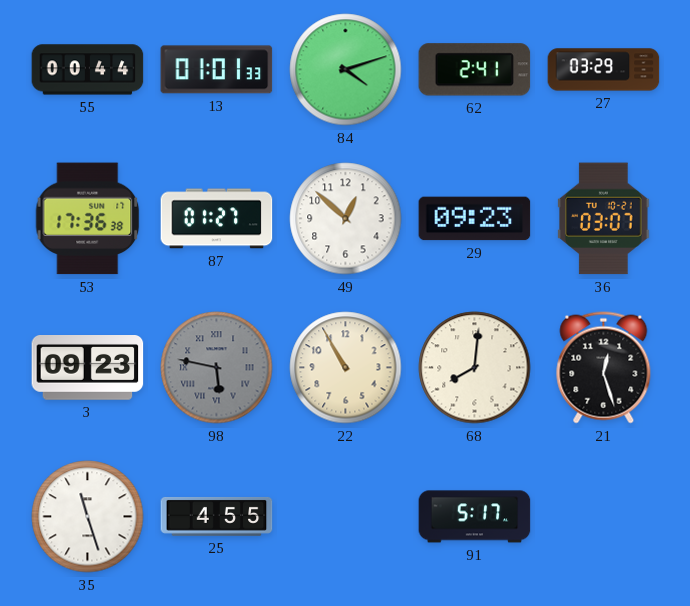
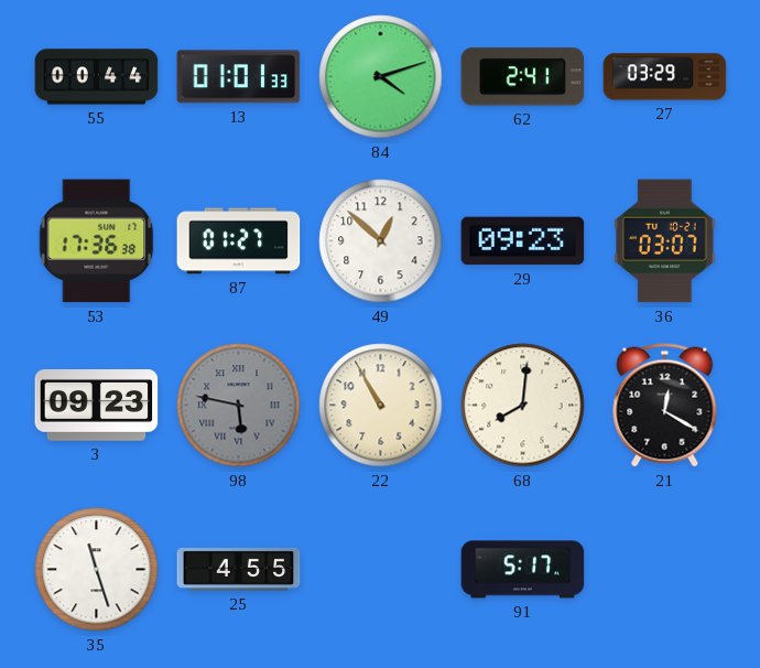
21: 12:27 -> 12:20
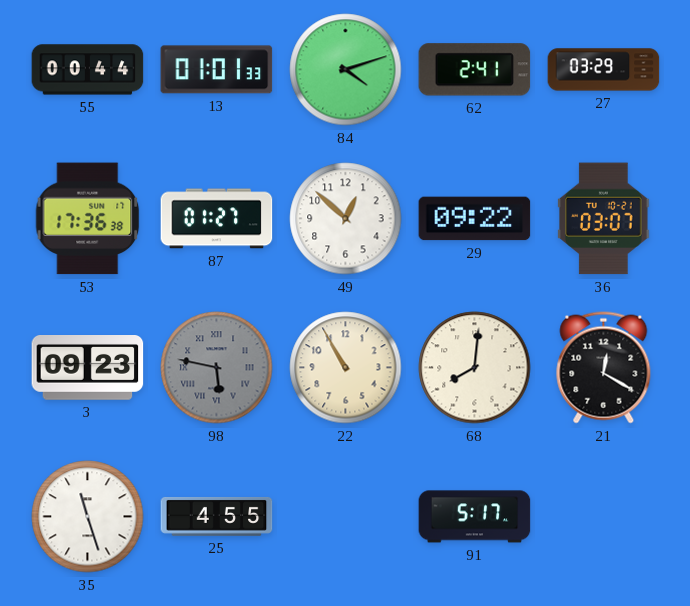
29: 09:23 -> 09:22
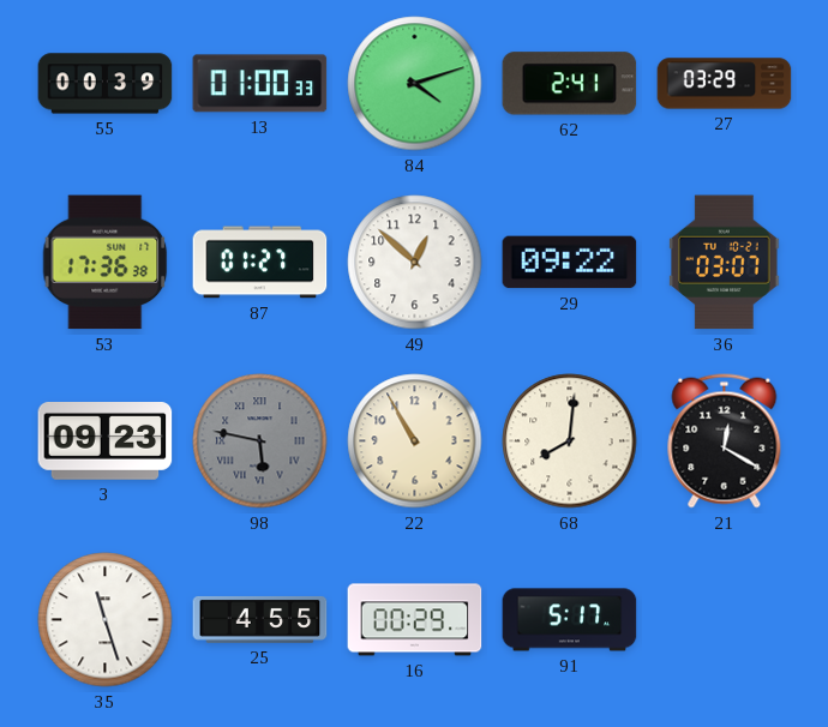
55: 00:44 -> 00:39
13: 01:01 -> 01:00
16: none -> 00:29
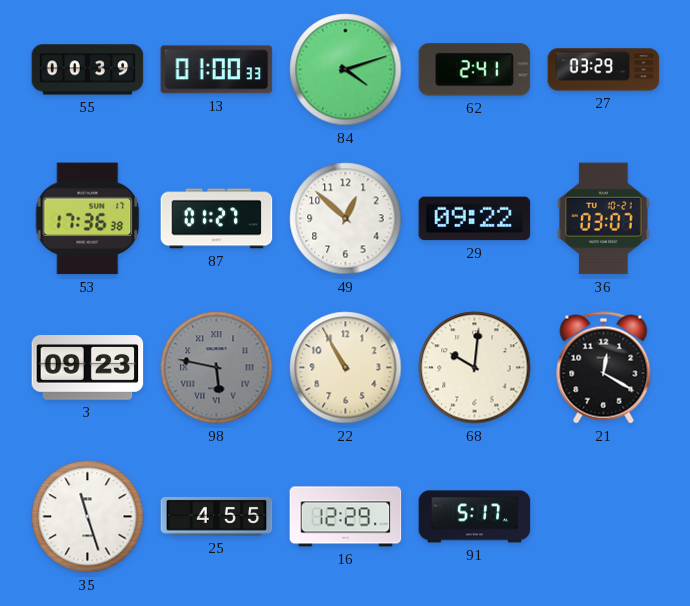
68: 8:01 -> 10:01
16: 00:29 -> 12:29
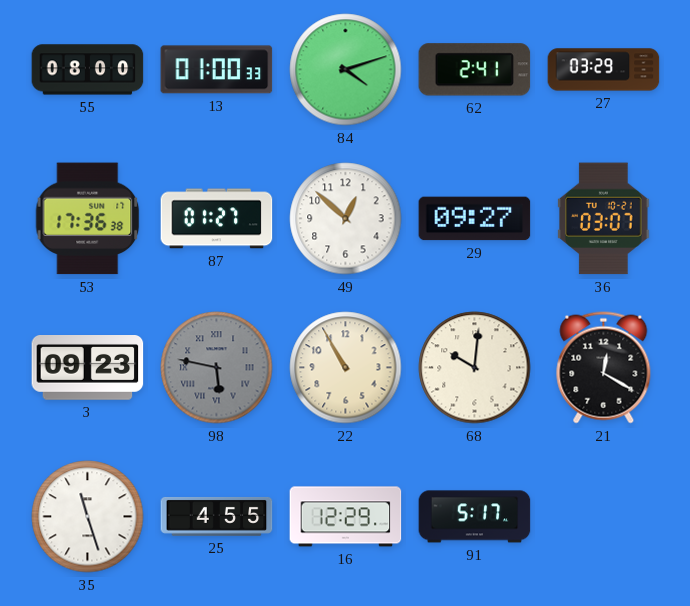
55: 00:39 -> 08:00
29: 09:22 -> 09:27
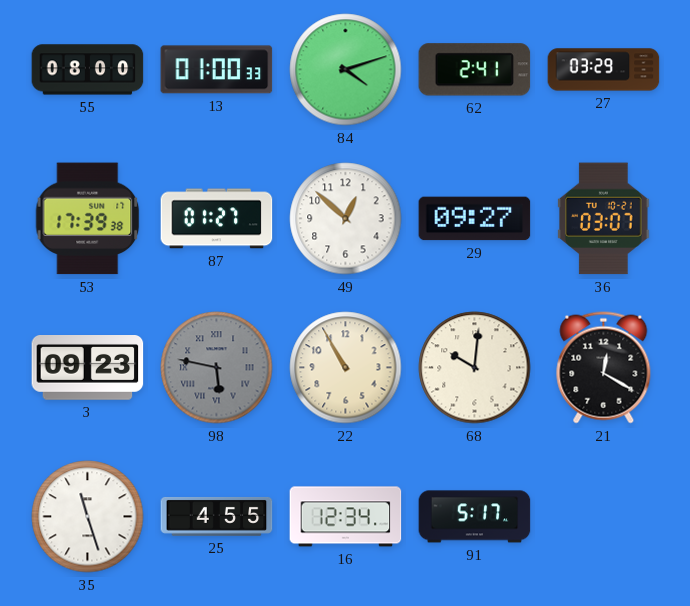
53: 17:36 -> 17:39
16: 12:29 -> 12:34
